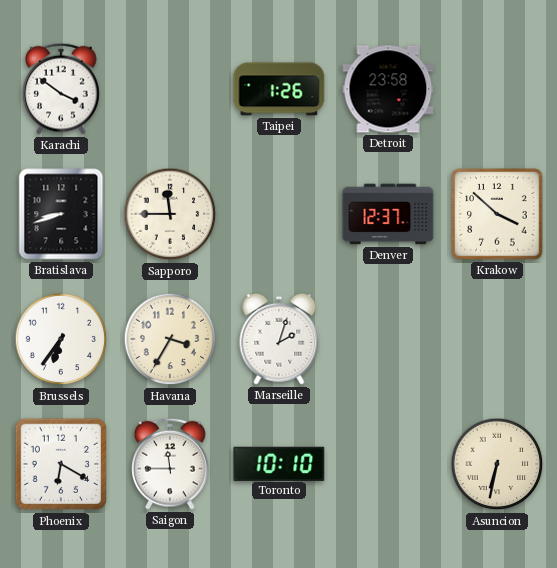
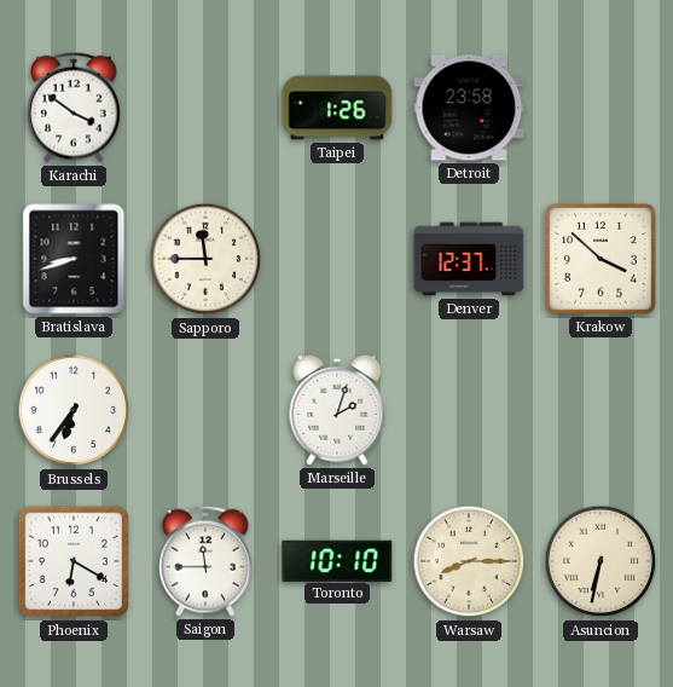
Havana: 3:35 -> none
Warsaw: none -> 8:15
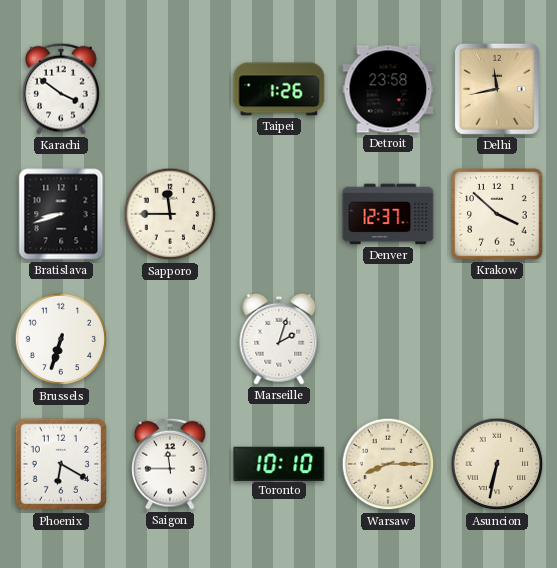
Delhi: none -> 11:43
Brussels: 6:36 -> 6:33
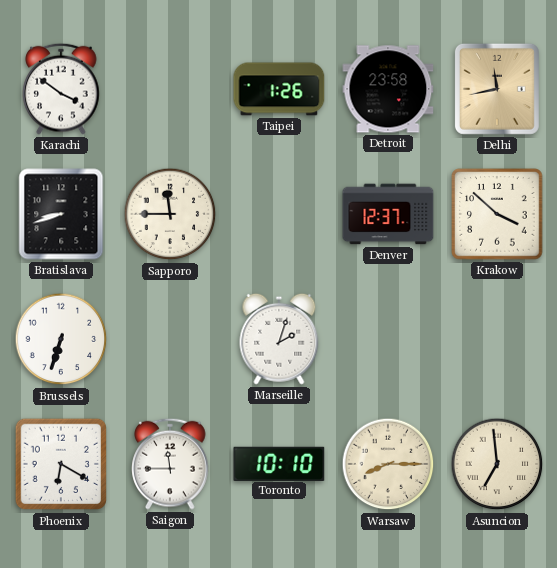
Asuncion: 6:32 -> 6:59
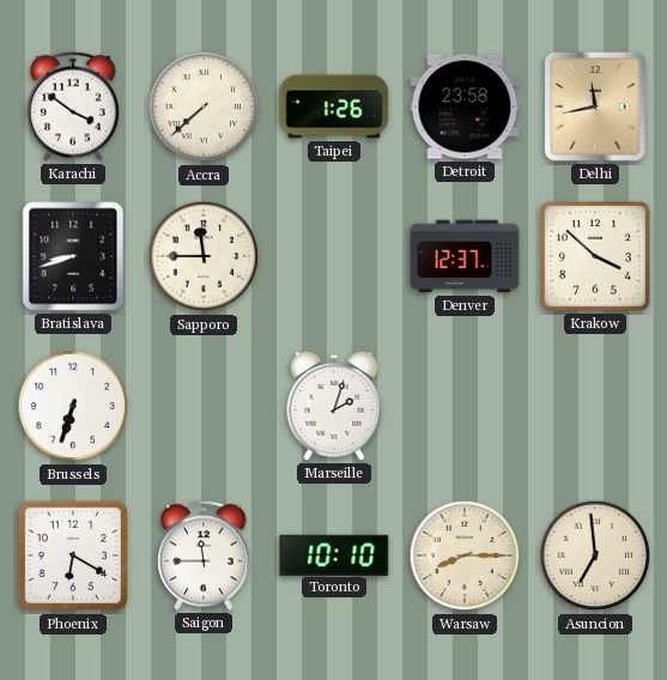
Accra: none -> 7:38
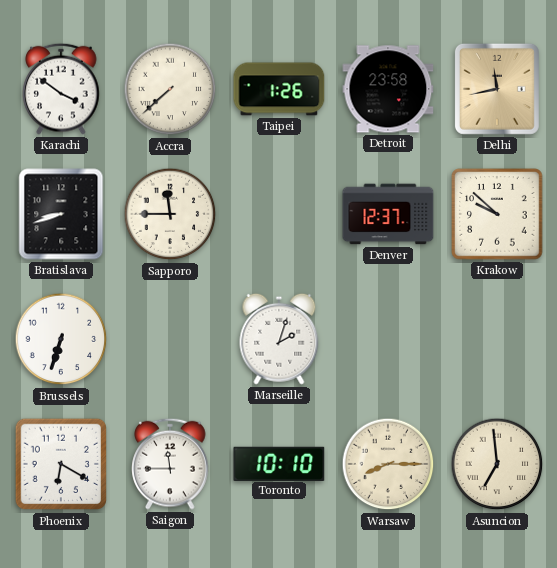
Krakow: 3:52 -> 9:52
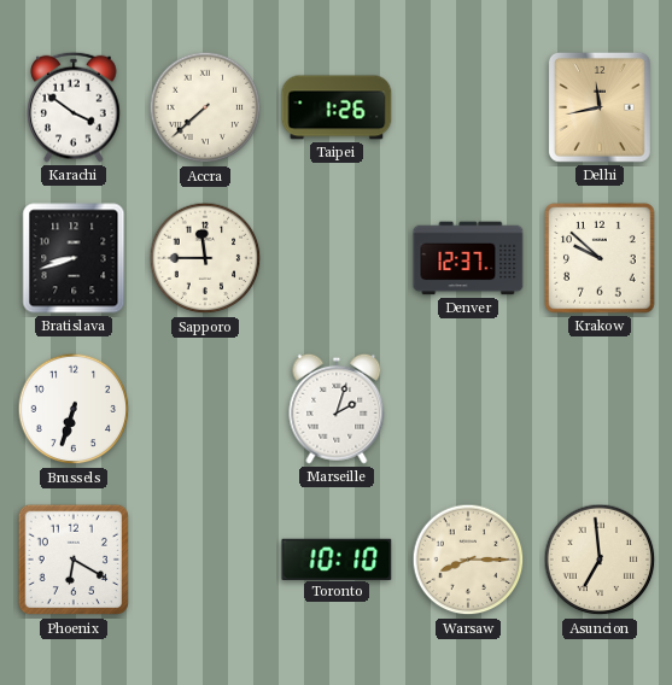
Detroit: 23:58 -> none
Saigon: 11:45 -> none
